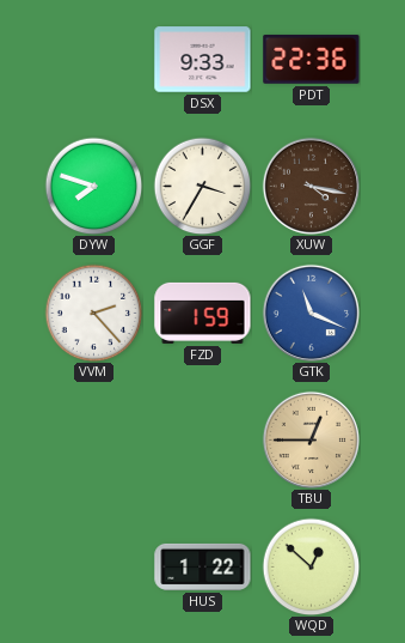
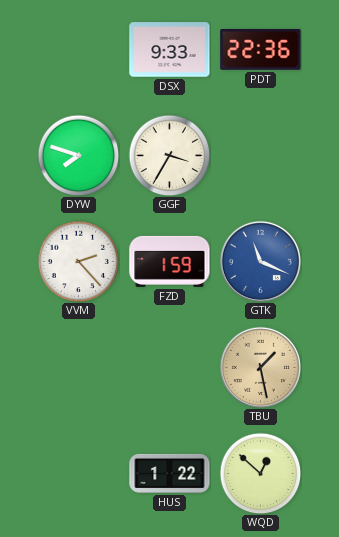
XUW: 4:17 -> none
TBU: 12:45 -> 1:28
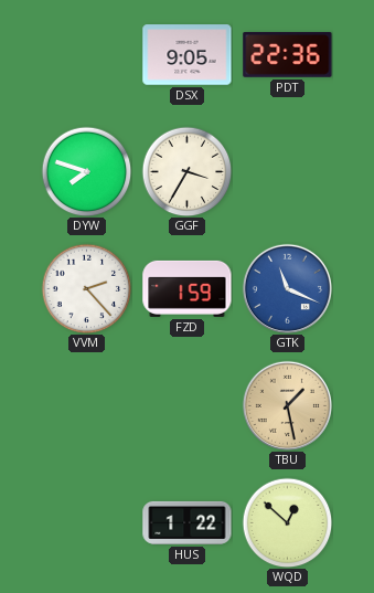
DSX: 9:33 -> 9:05
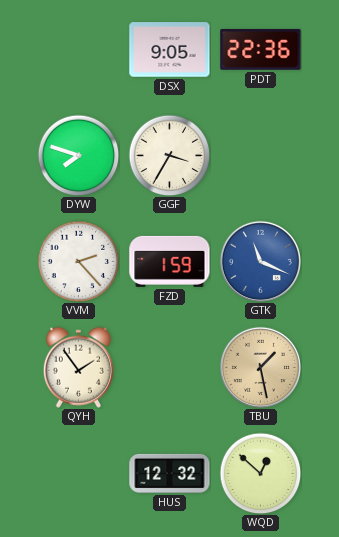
QYH: none -> 1:54
HUS: 1:22 -> 12:32
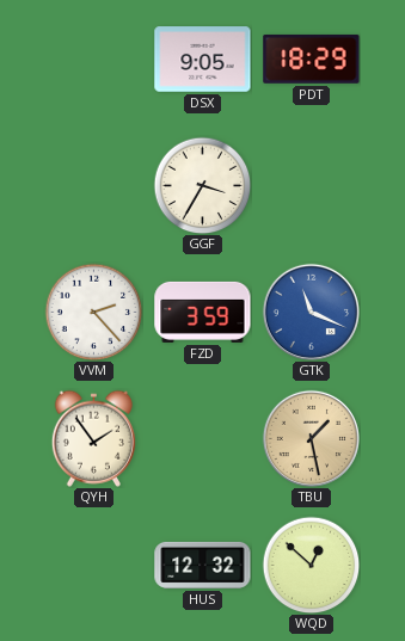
PDT: 22:36 -> 18:29
DYW: 7:48 -> none
FZD: 1:59 -> 3:59
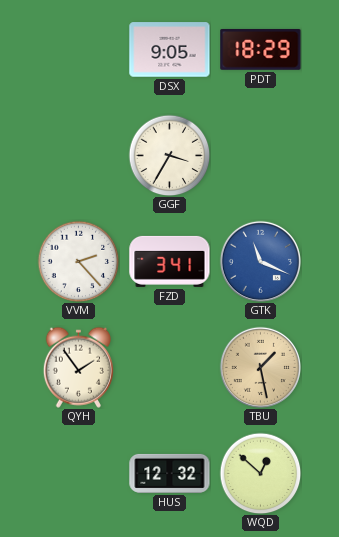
FZD: 3:59 -> 3:41
